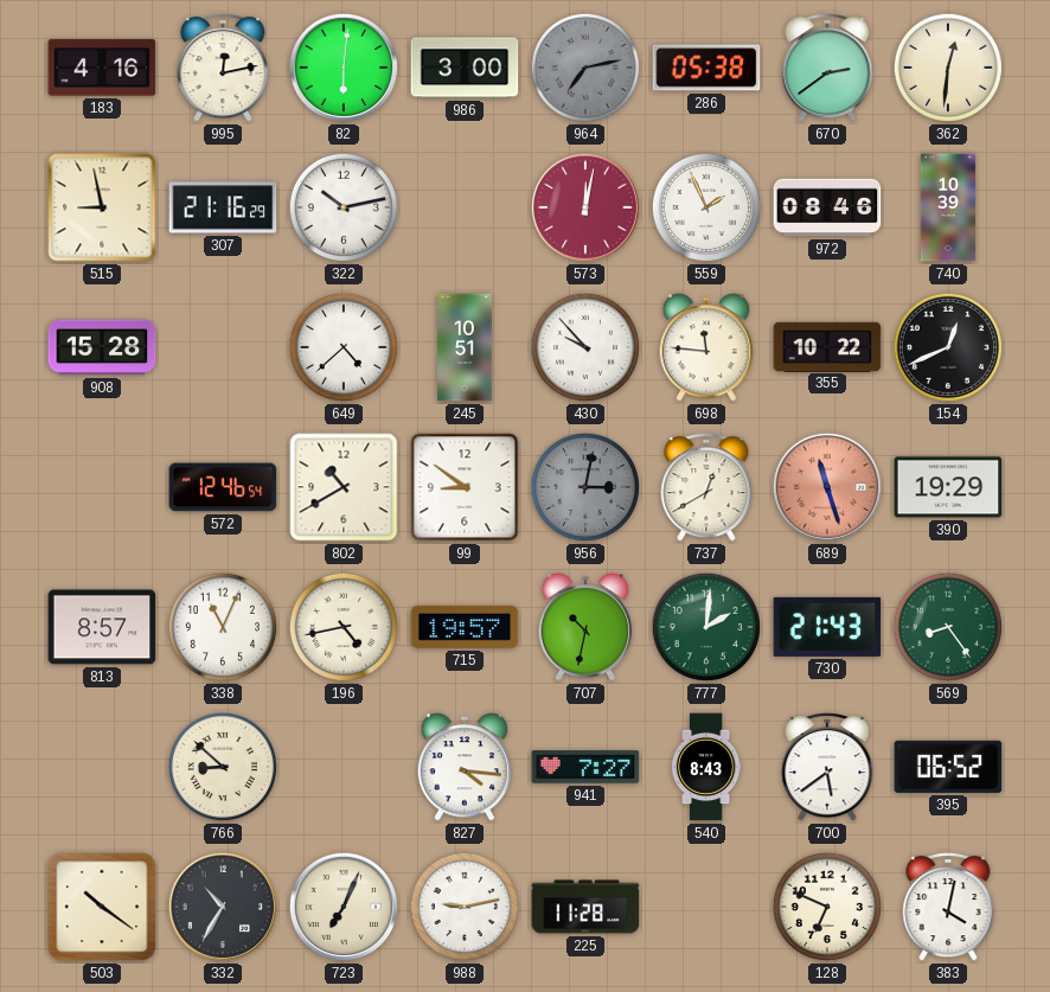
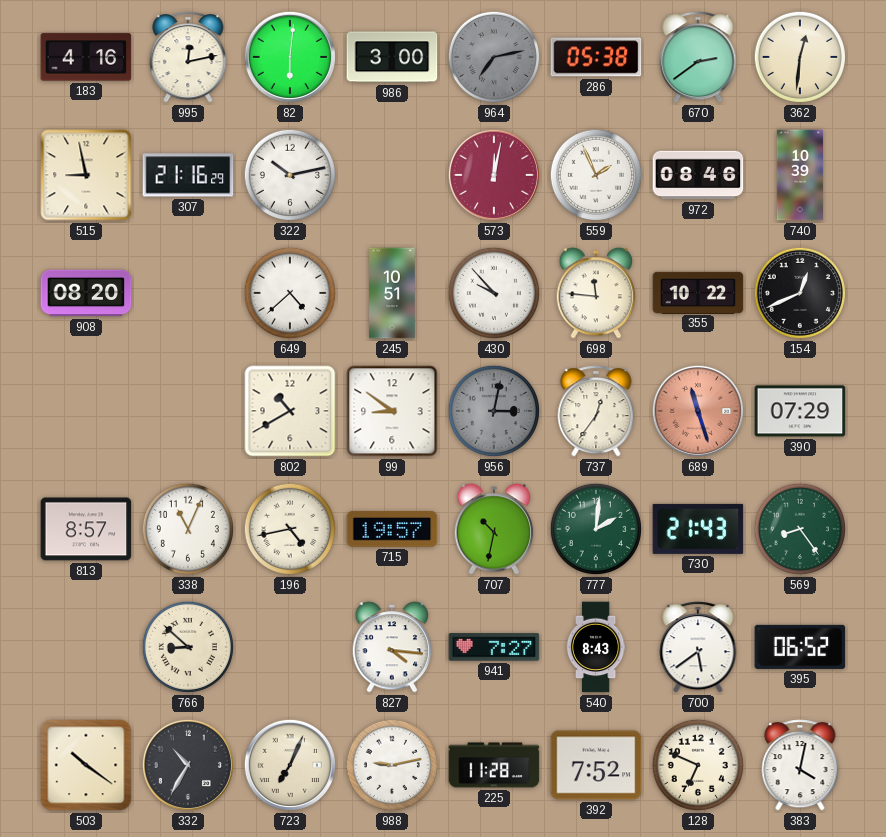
908: 15:28 -> 08:20
572: 12:46 -> none
737: 12:40 -> 12:36
390: 19:29 -> 07:29
392: none -> 7:52
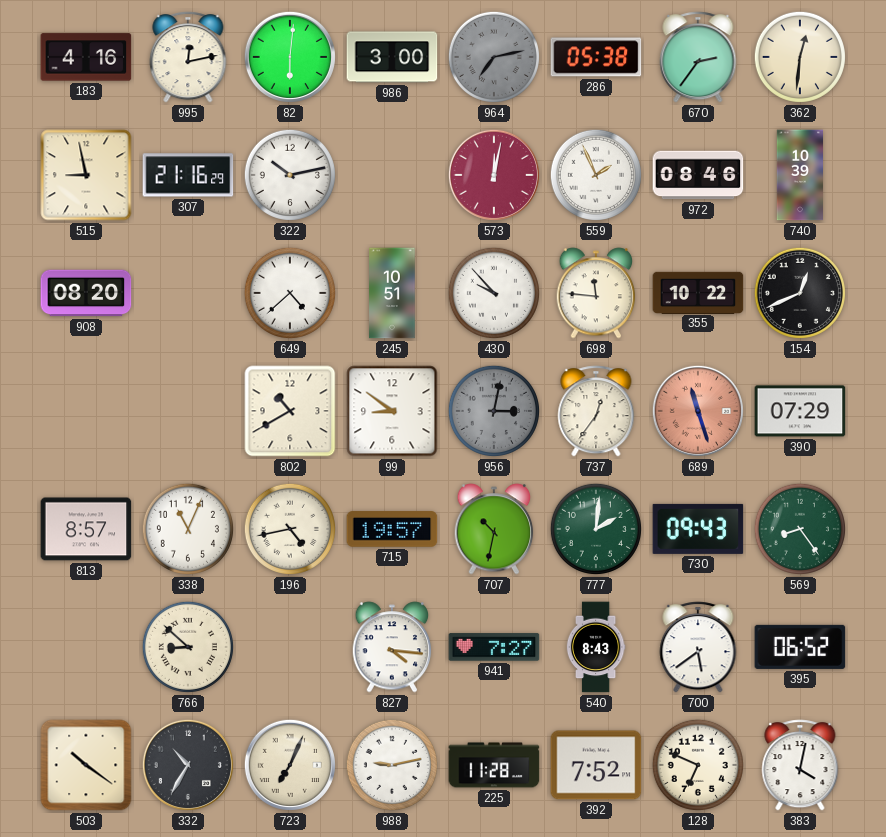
670: 2:39 -> 2:36
730: 21:43 -> 09:43
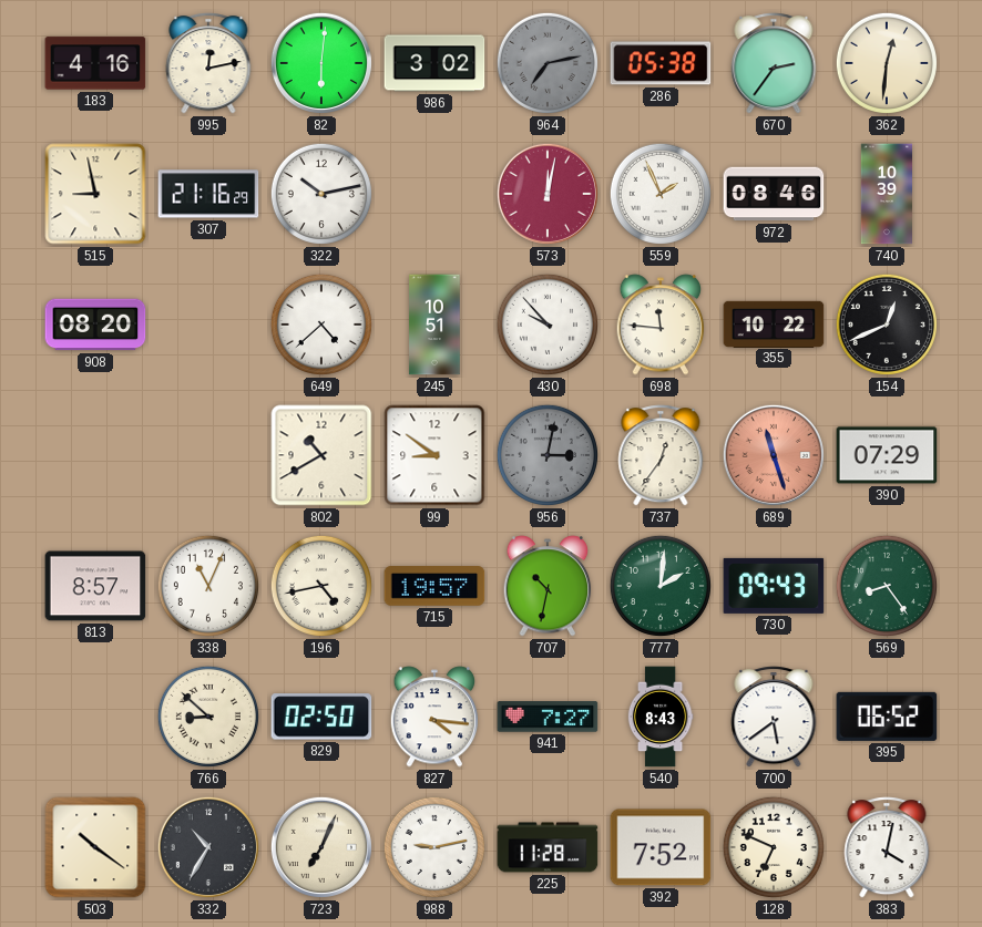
986: 3:00 -> 3:02
829: none -> 02:50
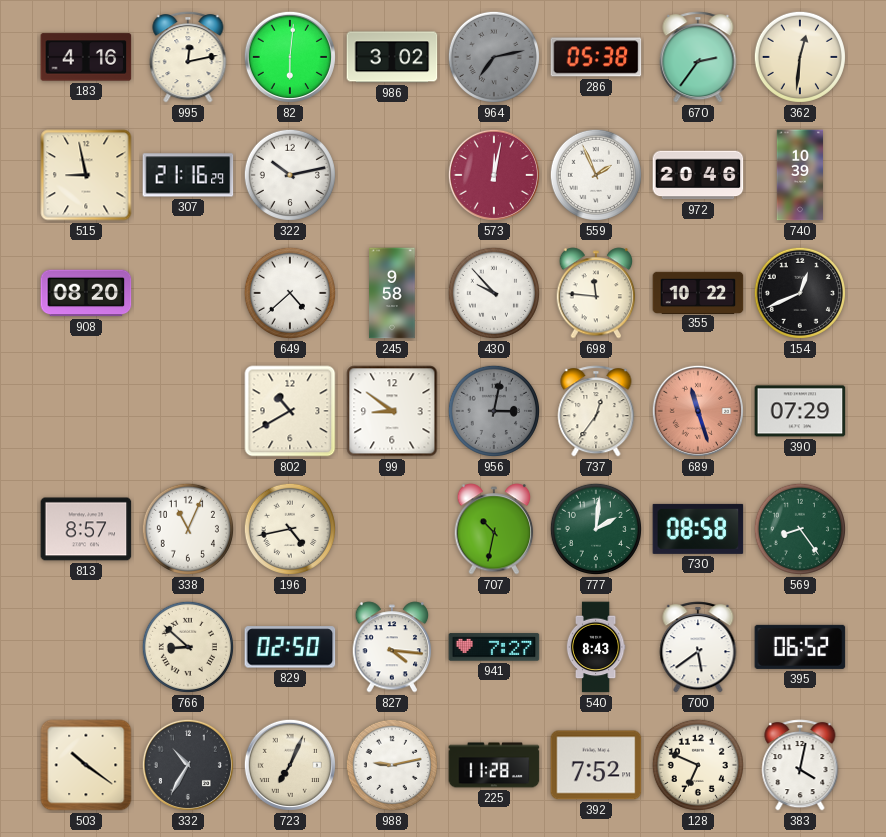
972: 08:46 -> 20:46
245: 10:51 -> 9:58
715: 19:57 -> none
730: 09:43 -> 08:58
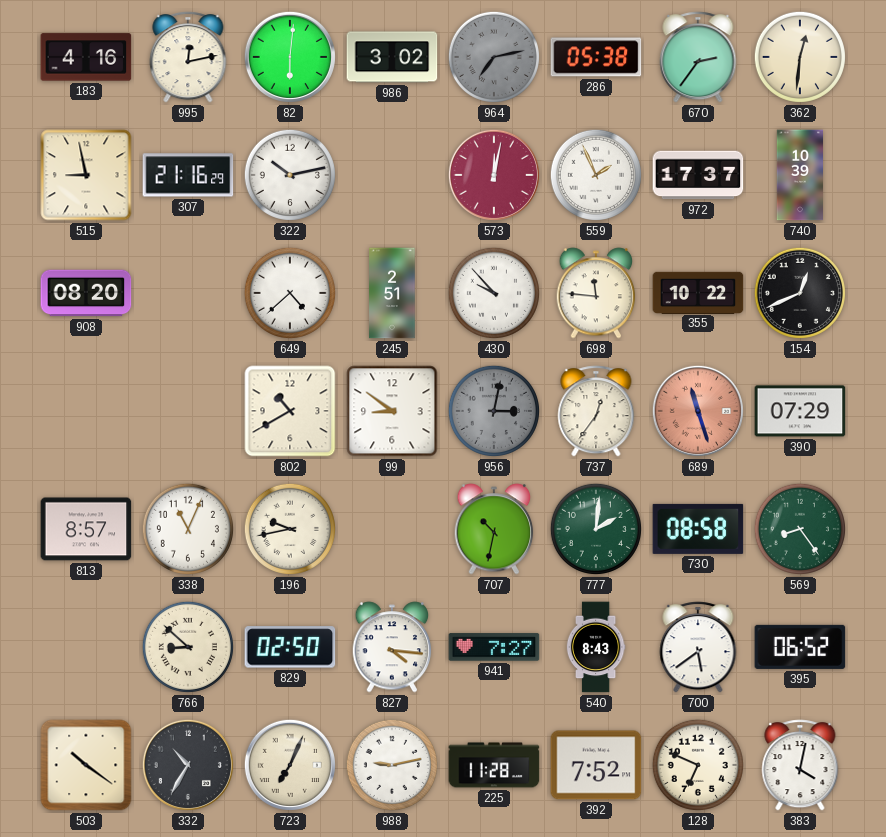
972: 20:46 -> 17:37
245: 9:58 -> 2:51
196: 4:43 -> 9:43
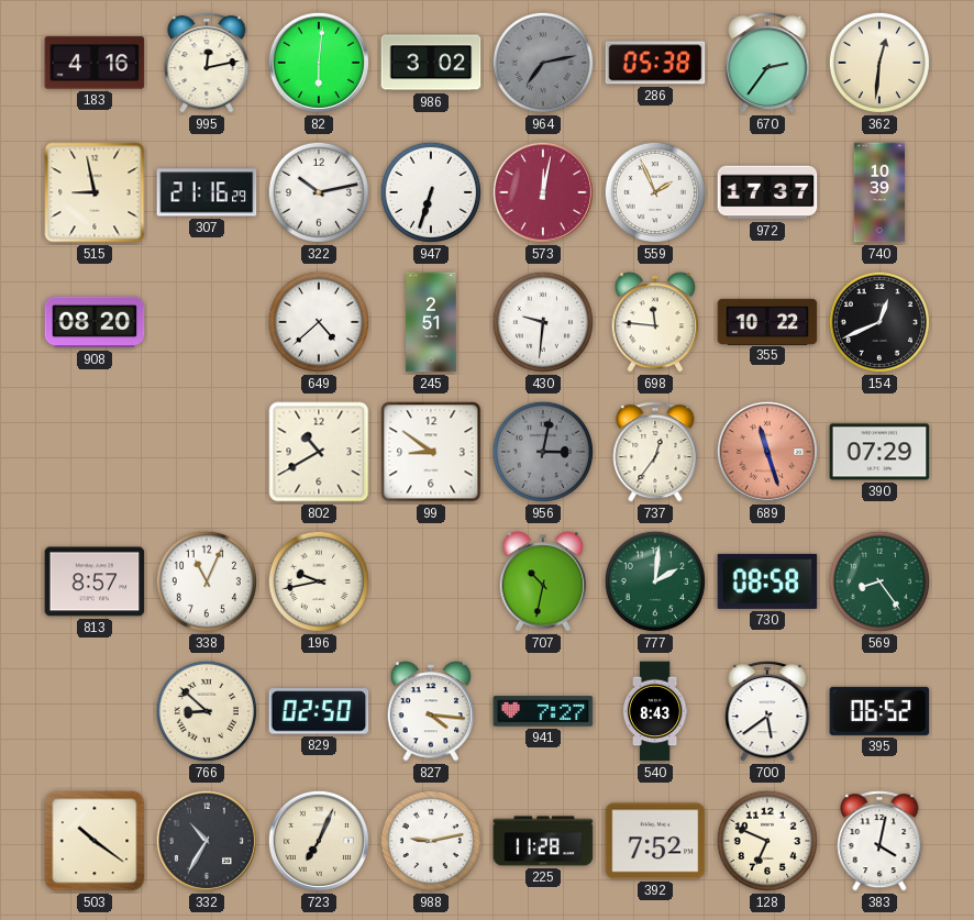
947: none -> 6:33
430: 9:53 -> 9:31
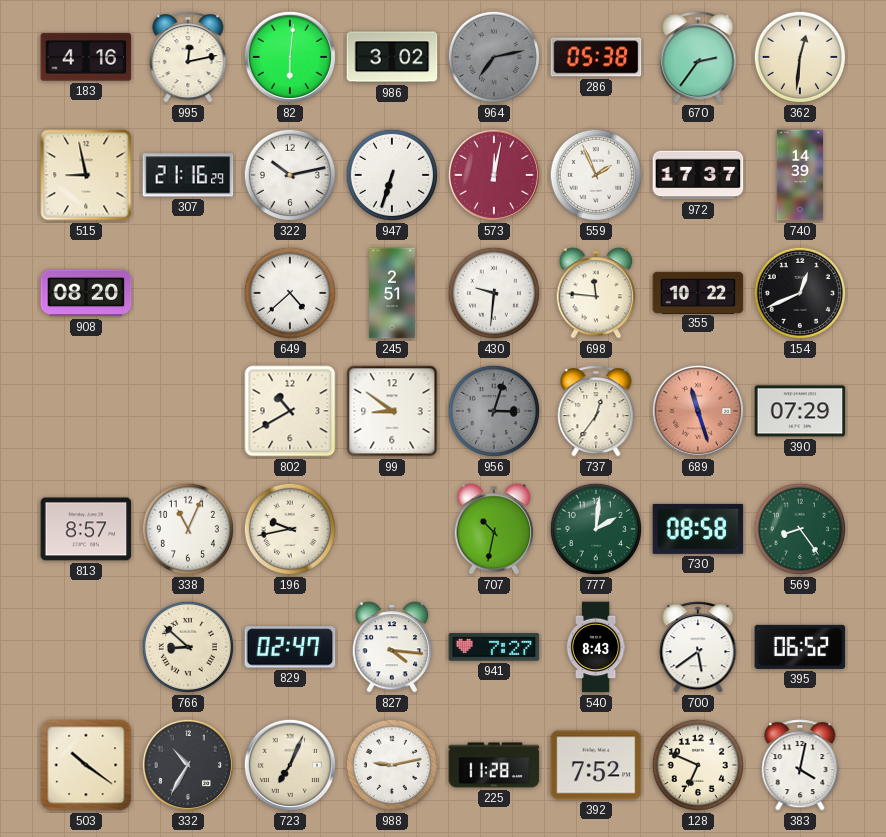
740: 10:39 -> 14:39
956: 3:02 -> 3:03
829: 02:50 -> 02:47
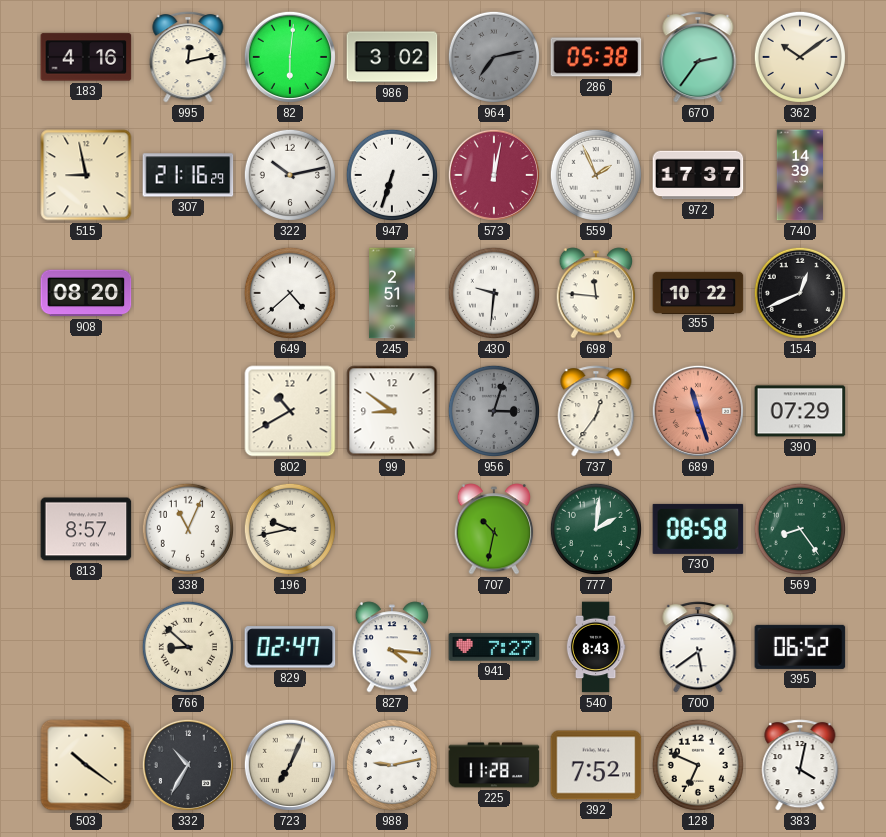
362: 12:31 -> 10:09
